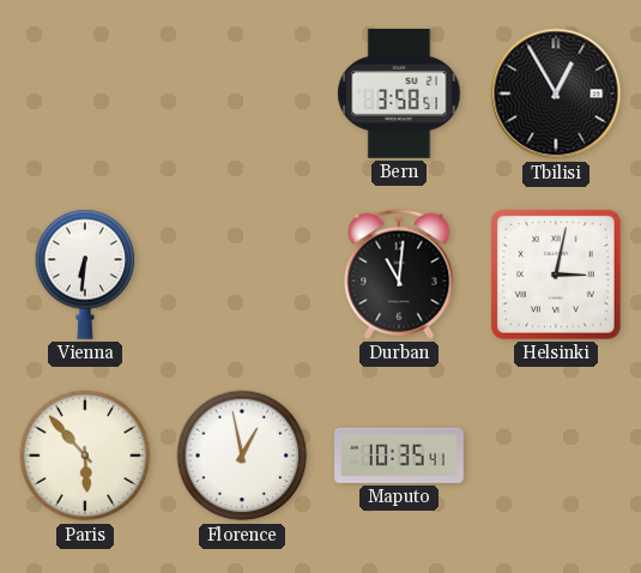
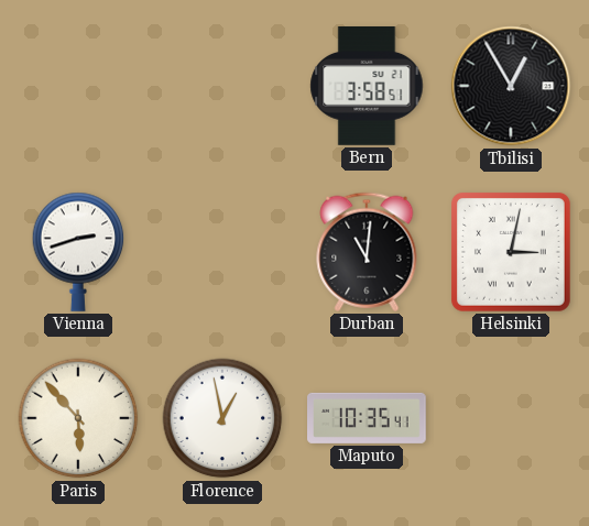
Vienna: 6:31 -> 2:42
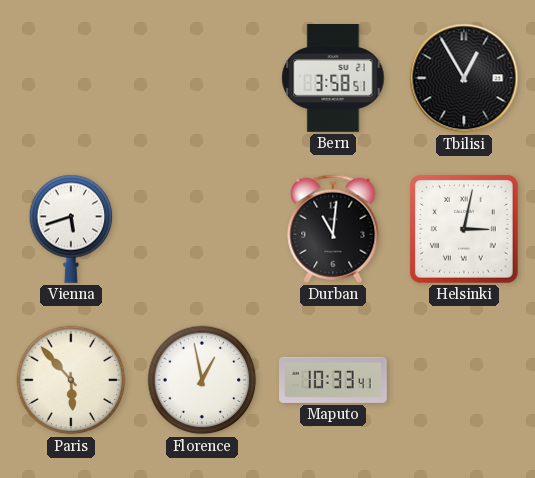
Vienna: 2:42 -> 5:42
Maputo: 10:35 -> 10:33
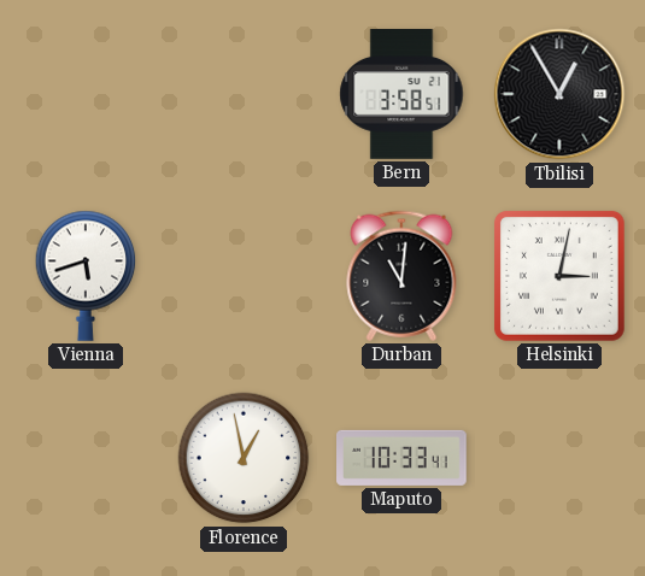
Paris: 5:53 -> none
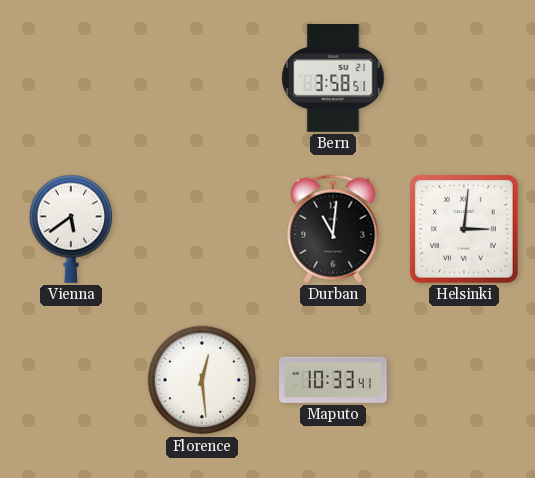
Tbilisi: 12:55 -> none
Vienna: 5:42 -> 5:39
Helsinki: 3:02 -> 3:01
Florence: 12:58 -> 12:29
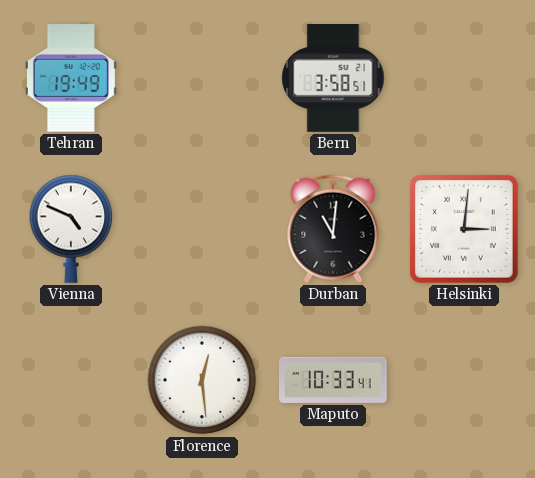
Tehran: none -> 19:49
Vienna: 5:39 -> 4:49
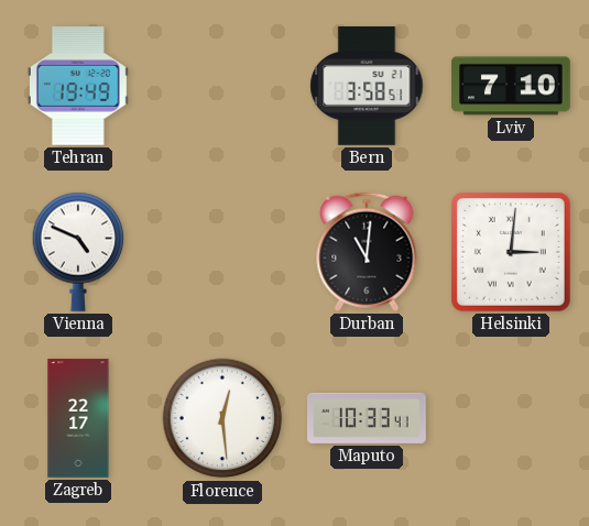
Lviv: none -> 7:10
Zagreb: none -> 22:17
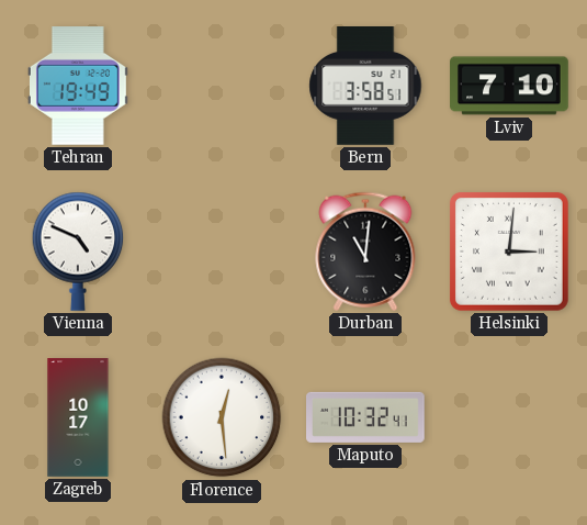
Zagreb: 22:17 -> 10:17
Maputo: 10:33 -> 10:32
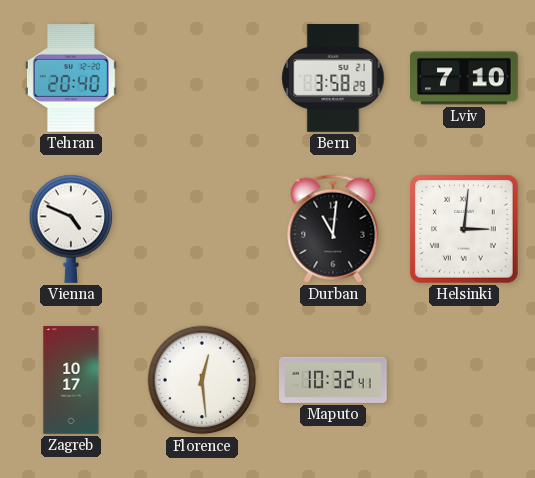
Tehran: 19:49 -> 20:40
Bern: 3:58:51 -> 3:58:29
